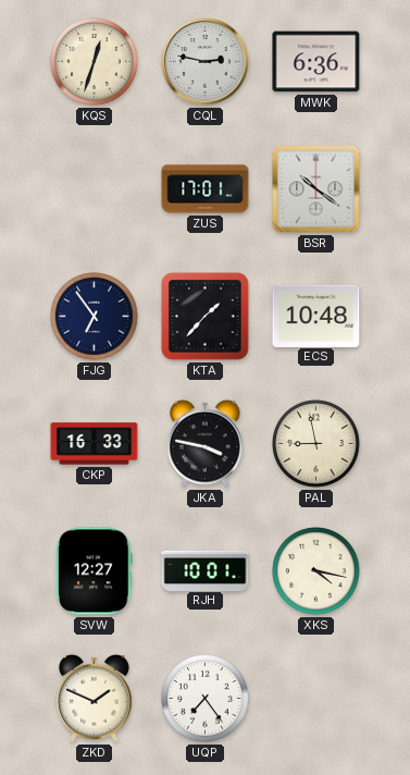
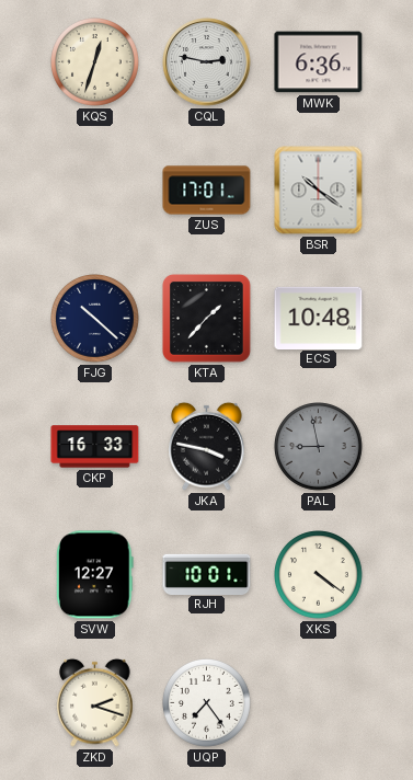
FJG: 6:54 -> 10:22
PAL dial: cream -> grey
XKS: 4:17 -> 4:21
ZKD: 1:49 -> 2:18
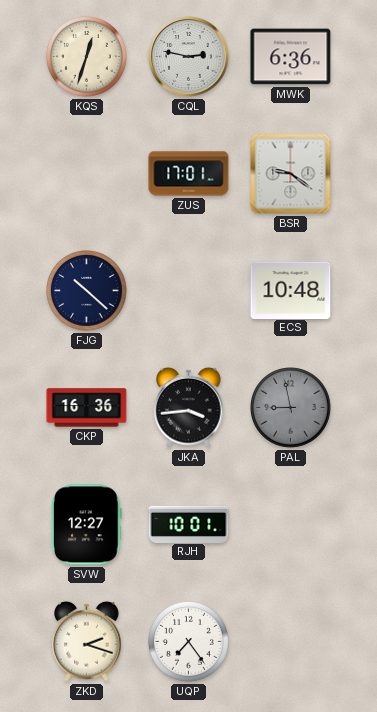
BSR: 10:21 -> 9:21
KTA: 1:37 -> none
CKP: 16:33 -> 16:36
JKA: 3:47 -> 3:44
XKS: 4:21 -> none
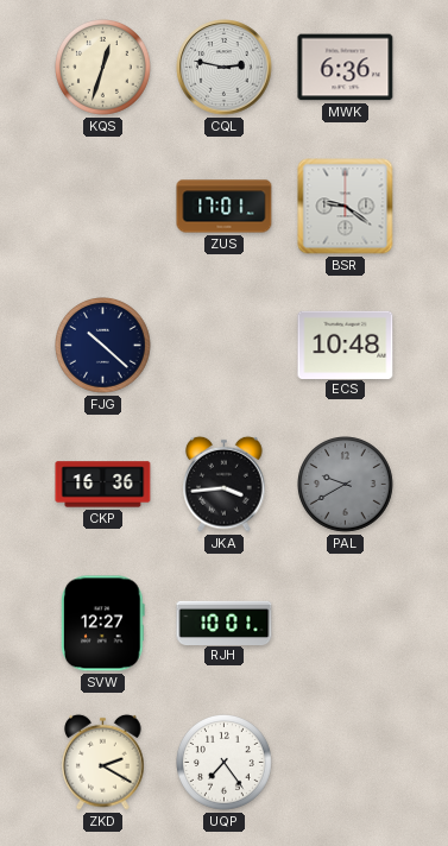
PAL: 8:58 -> 9:40
ZKD: 2:18 -> 2:20
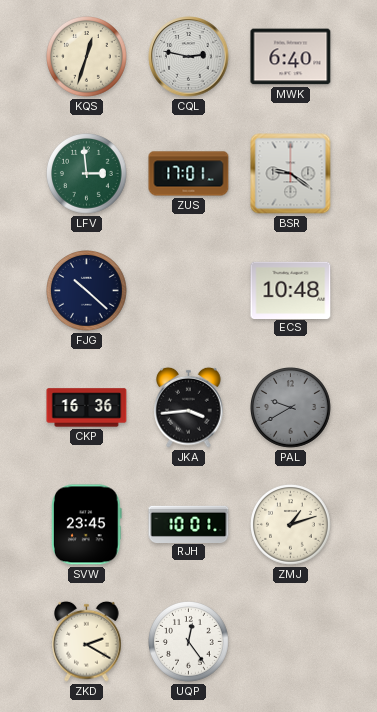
MWK: 6:36 -> 6:40
LFV: none -> 2:59
SVW: 12:27 -> 23:45
ZMJ: none -> 1:12
UQP: 7:24 -> 12:24
